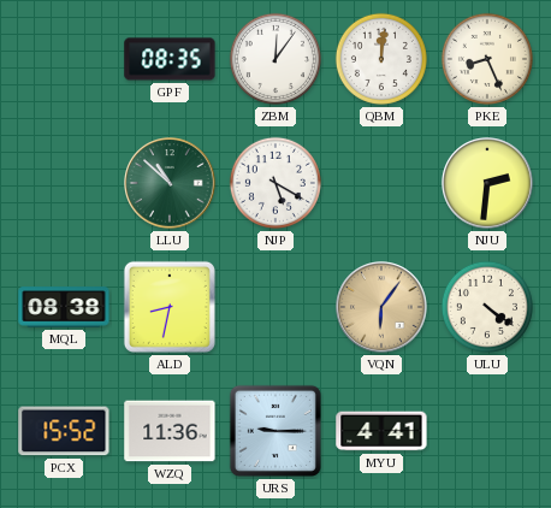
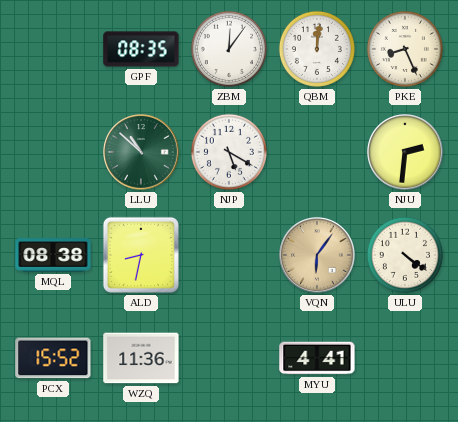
URS: 9:15 -> none
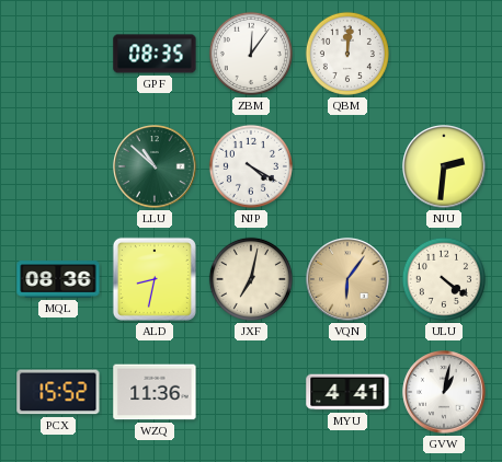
PKE: 8:26 -> none
NJP: 5:20 -> 4:20
MQL: 08:38 -> 08:36
JXF: none -> 7:02
GVW: none -> 1:02
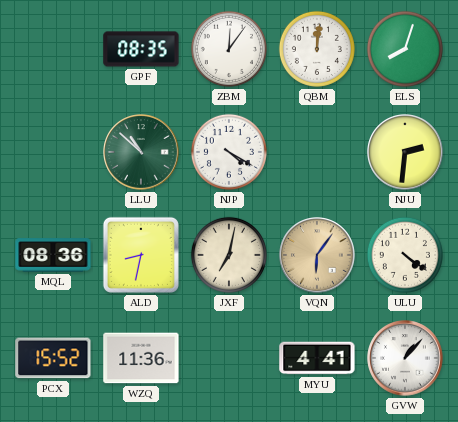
ELS: none -> 8:03
GVW: 1:02 -> 1:07
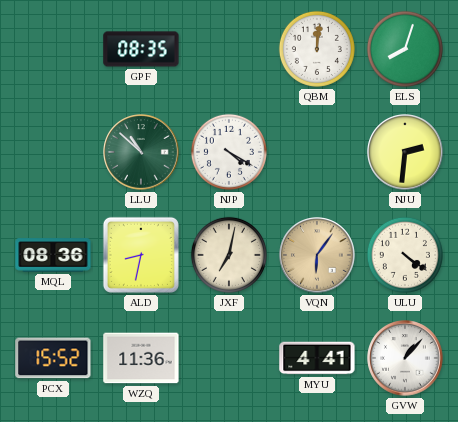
ZBM: 12:06 -> none
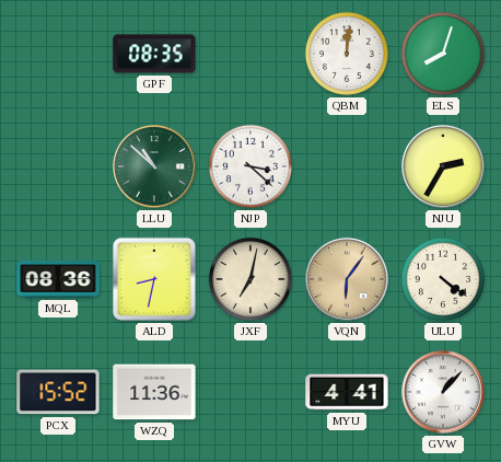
NJP: 4:20 -> 3:22
NJU: 2:31 -> 2:35
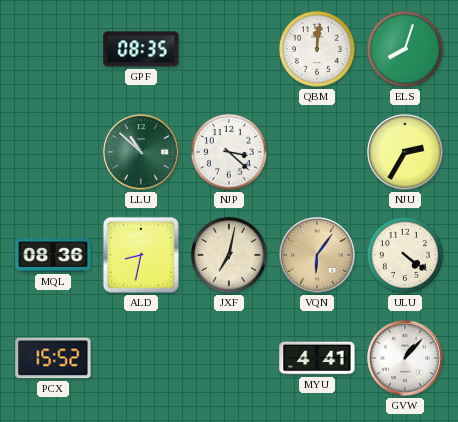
WZQ: 11:36 -> none
